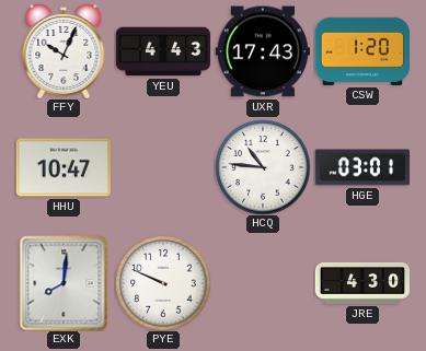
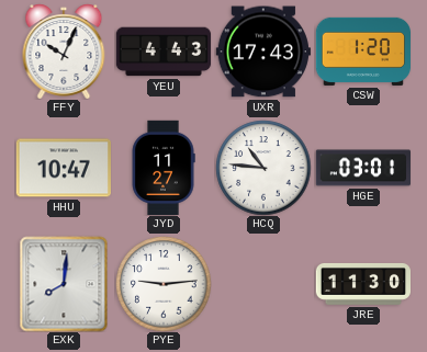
JYD: none -> 11:27
PYE: 9:49 -> 9:14
JRE: 4:30 -> 11:30
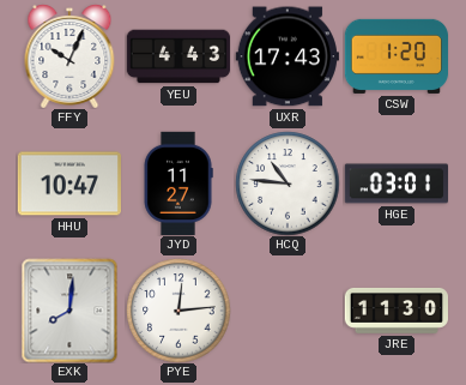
PYE: 9:14 -> 12:14
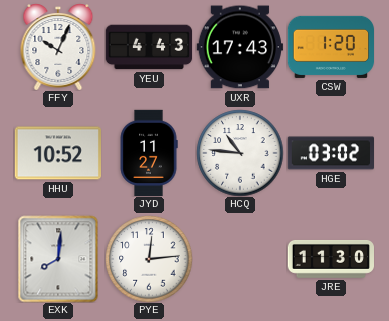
HHU: 10:47 -> 10:52
HGE: 03:01 -> 03:02
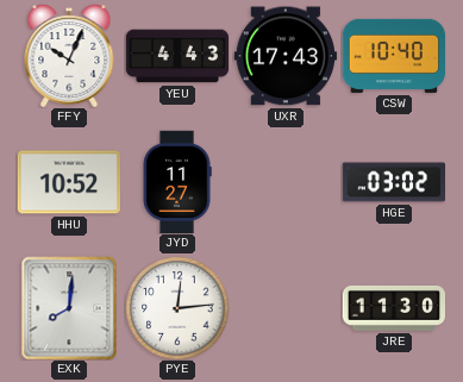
CSW: 1:20 -> 10:40
HCQ: 10:46 -> none
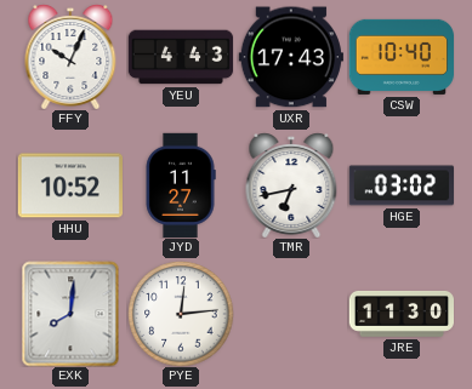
TMR: none -> 6:43
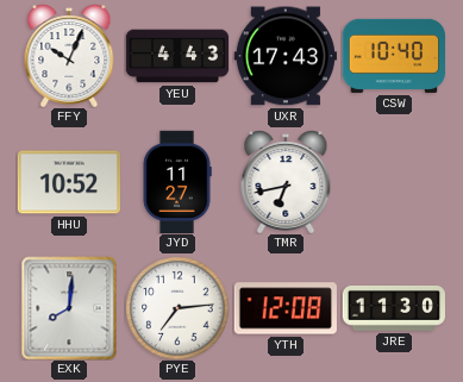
HGE: 03:02 -> none
PYE: 12:14 -> 7:14
YTH: none -> 12:08
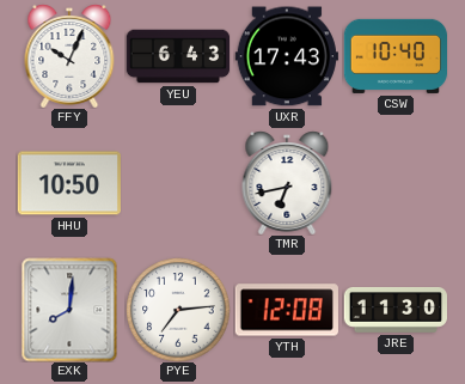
YEU: 4:43 -> 6:43
HHU: 10:52 -> 10:50
JYD: 11:27 -> none
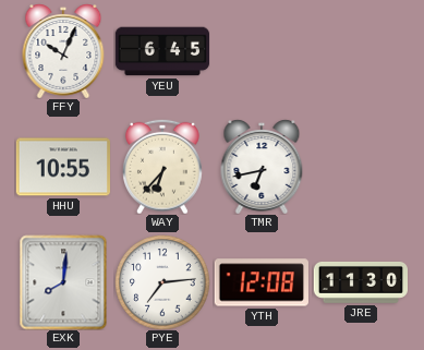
YEU: 6:43 -> 6:45
UXR: 17:43 -> none
CSW: 10:40 -> none
HHU: 10:50 -> 10:55
WAY: none -> 6:37
